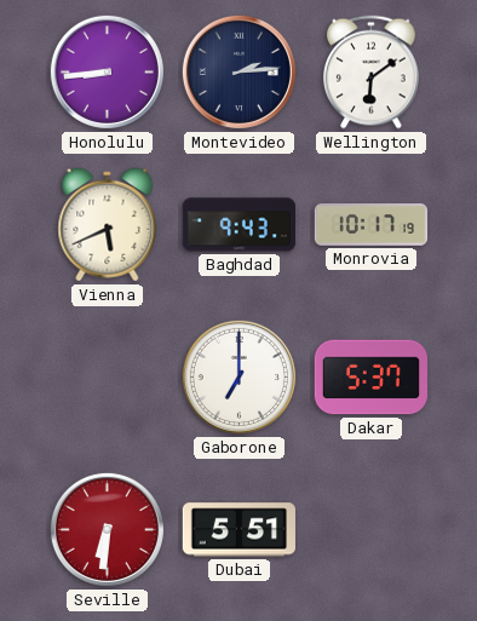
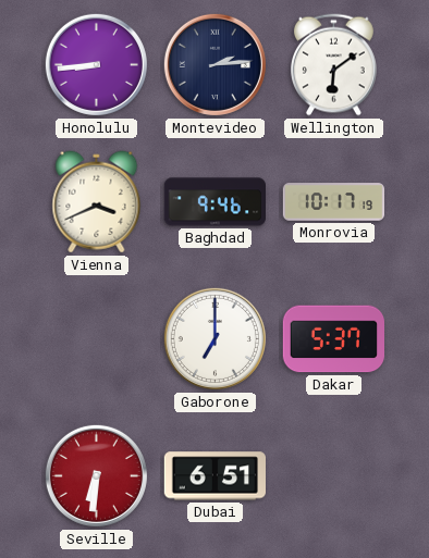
Vienna: 5:41 -> 3:41
Baghdad: 9:43 -> 9:46
Dubai: 5:51 -> 6:51
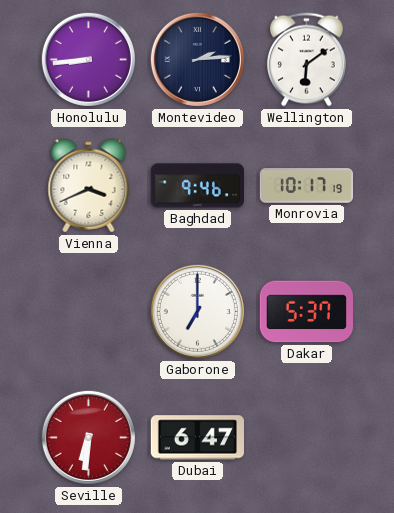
Dubai: 6:51 -> 6:47
